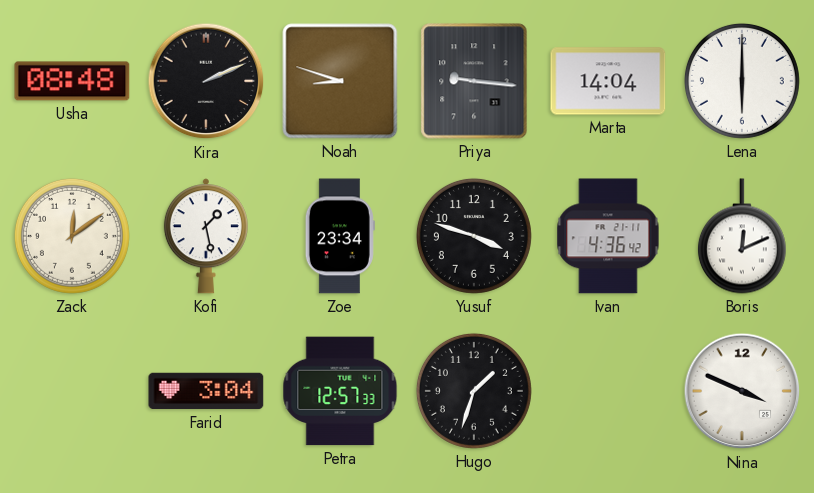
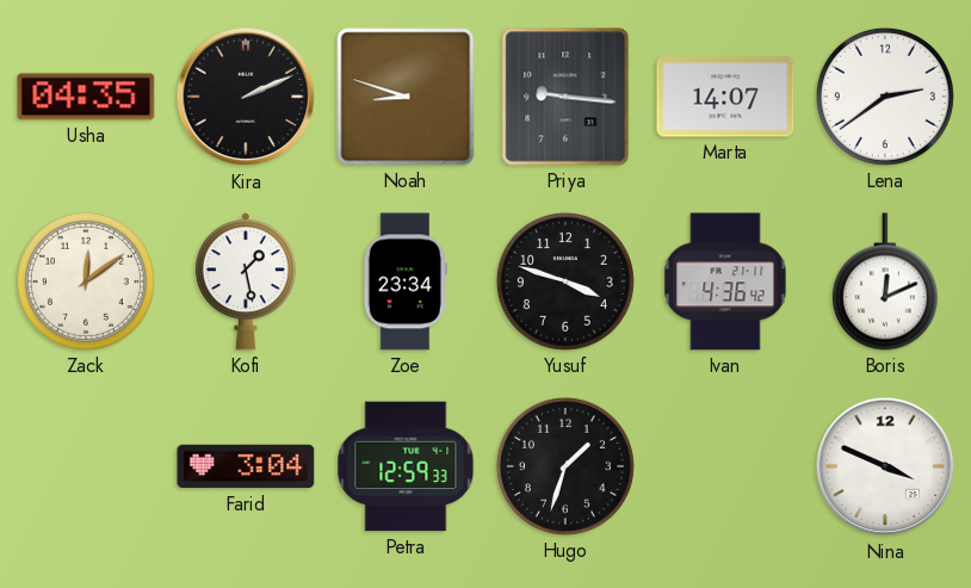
Usha: 08:48 -> 04:35
Marta: 14:04 -> 14:07
Lena: 6:00 -> 2:39
Petra: 12:57 -> 12:59
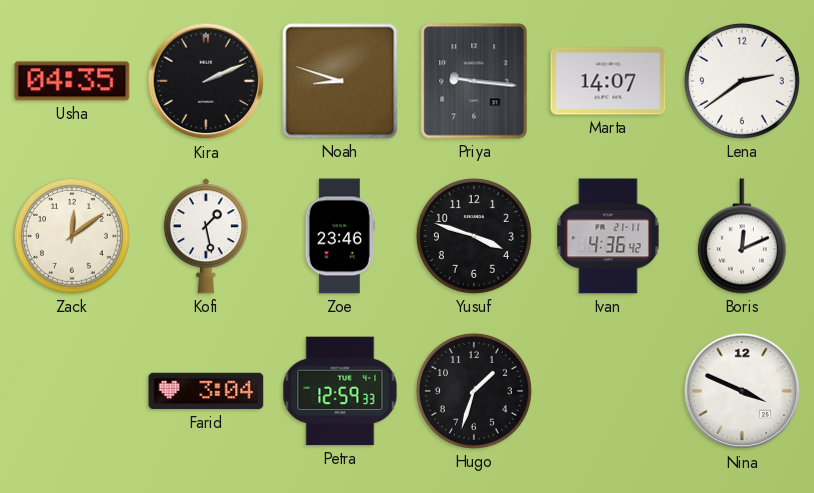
Zoe: 23:34 -> 23:46
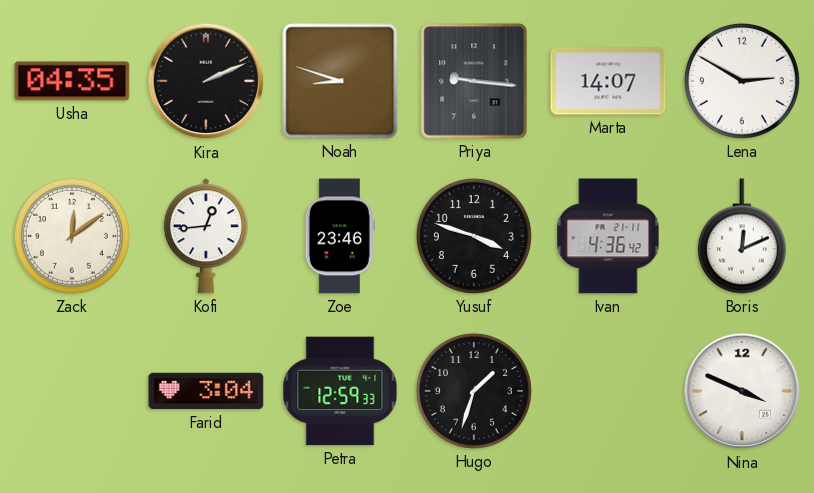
Lena: 2:39 -> 2:50
Kofi: 1:28 -> 12:44
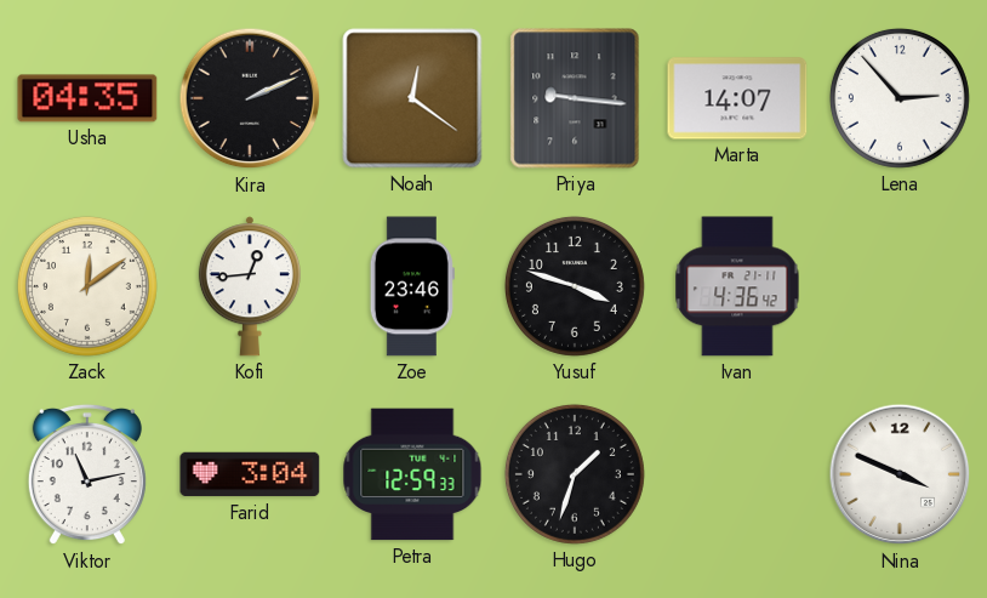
Noah: 8:48 -> 12:21
Lena: 2:50 -> 2:53
Boris: 12:11 -> none
Viktor: none -> 11:13
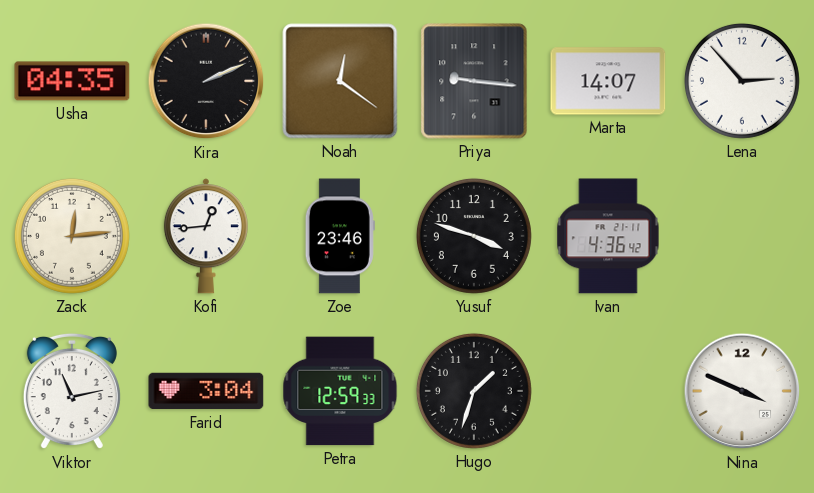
Zack: 12:09 -> 12:14
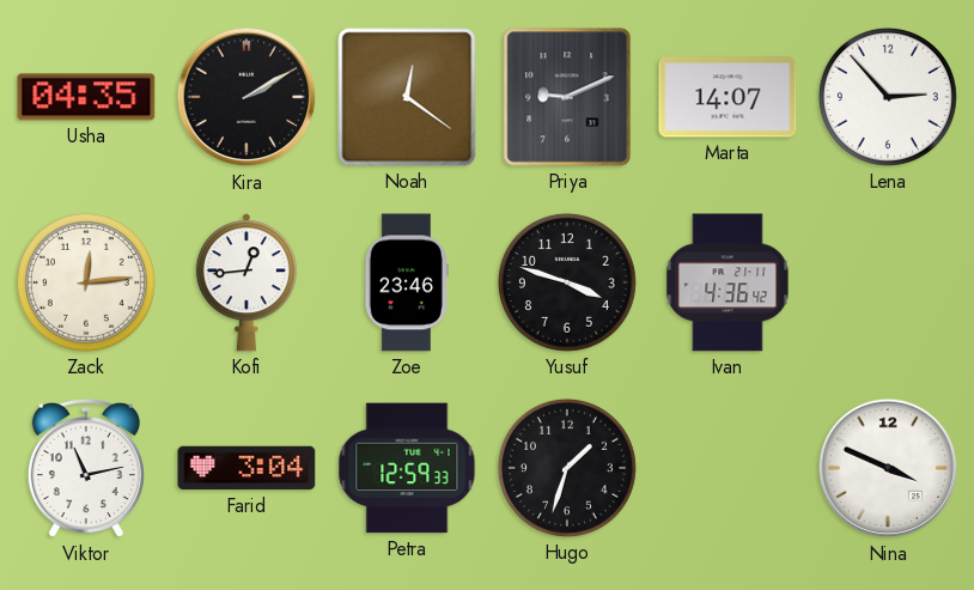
Kira: 2:11 -> 2:10
Priya: 9:16 -> 9:11
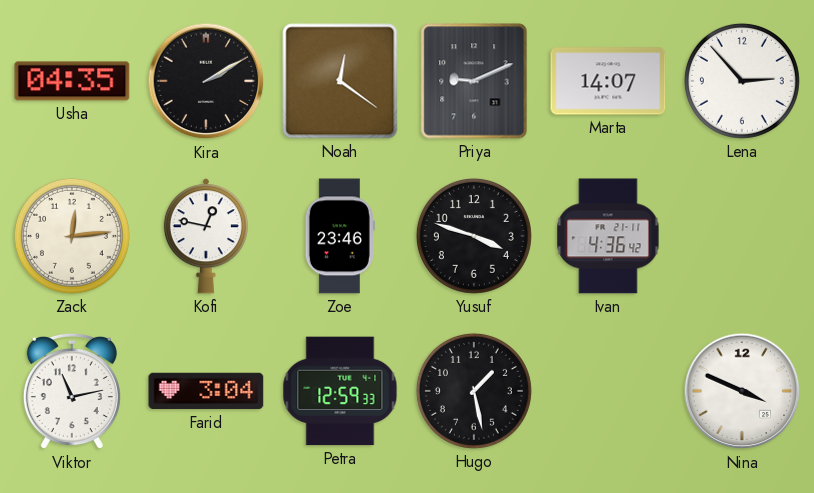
Kofi: 12:44 -> 12:47
Hugo: 1:33 -> 1:28
